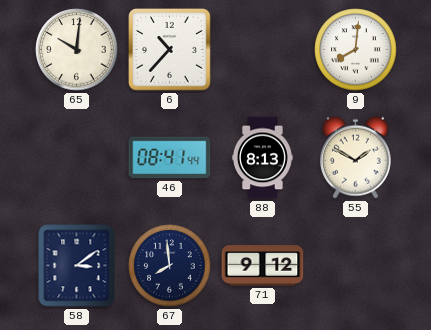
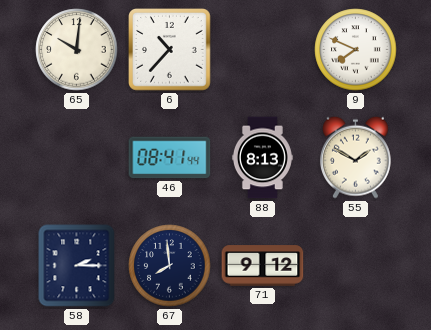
9: 8:01 -> 7:49
58: 3:09 -> 2:15
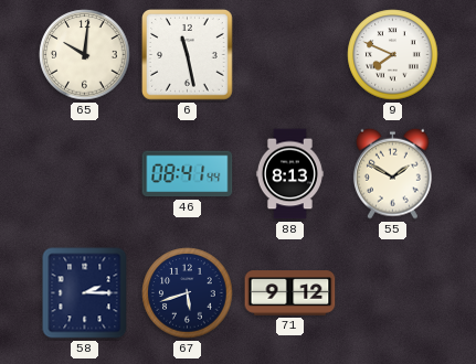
6: 10:37 -> 11:28
67: 7:59 -> 5:42
